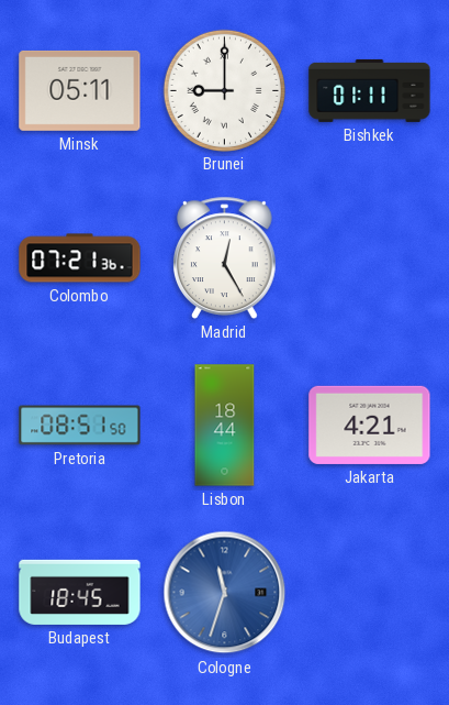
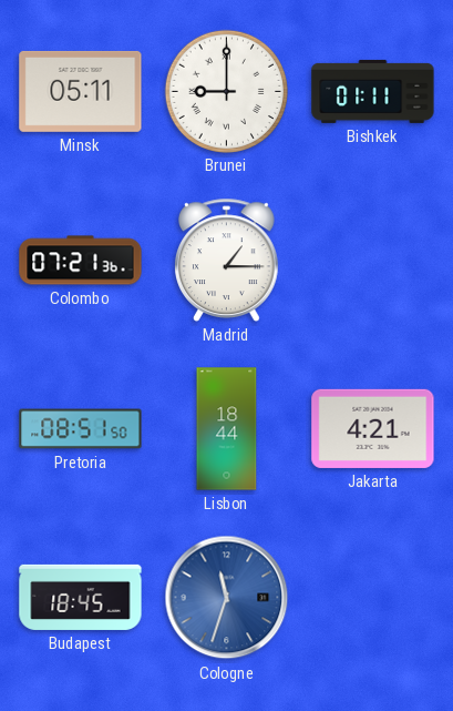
Madrid: 12:25 -> 1:15
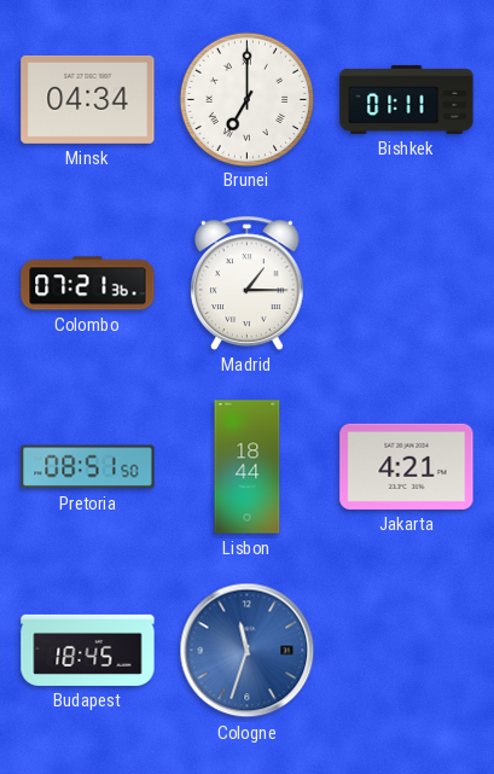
Minsk: 05:11 -> 04:34
Brunei: 9:00 -> 7:00
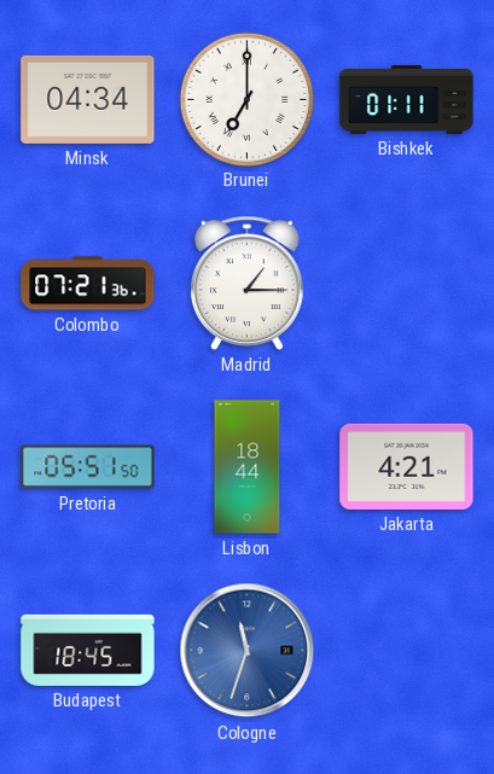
Pretoria: 08:51 -> 05:51
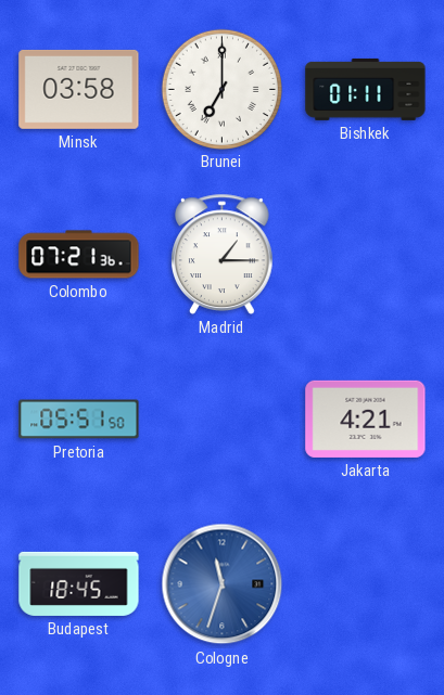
Minsk: 04:34 -> 03:58
Lisbon: 18:44 -> none
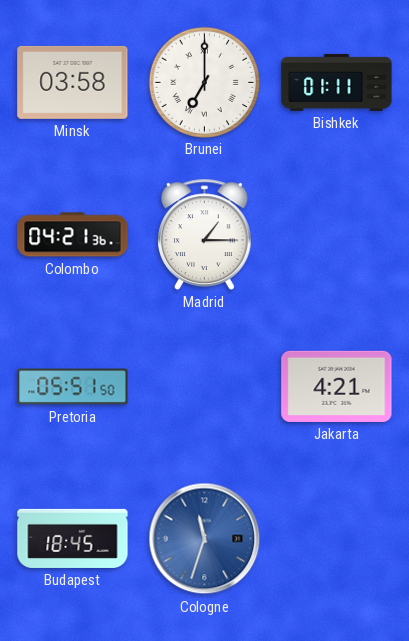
Colombo: 07:21 -> 04:21
